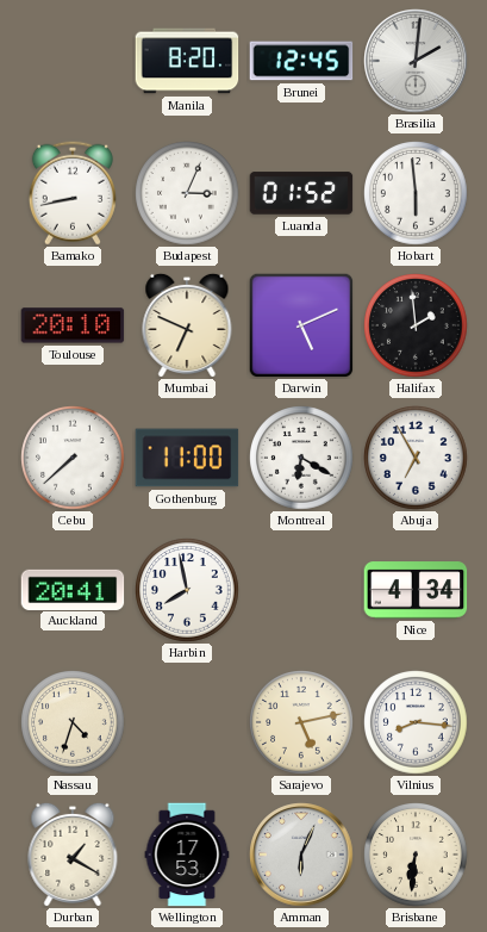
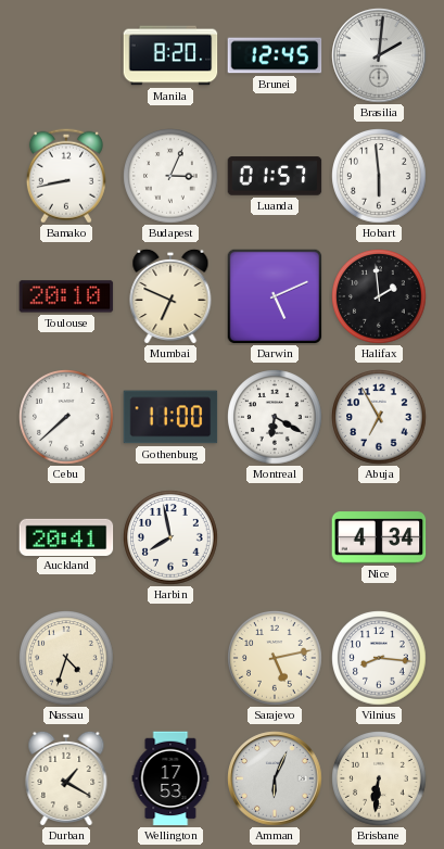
Luanda: 01:52 -> 01:57
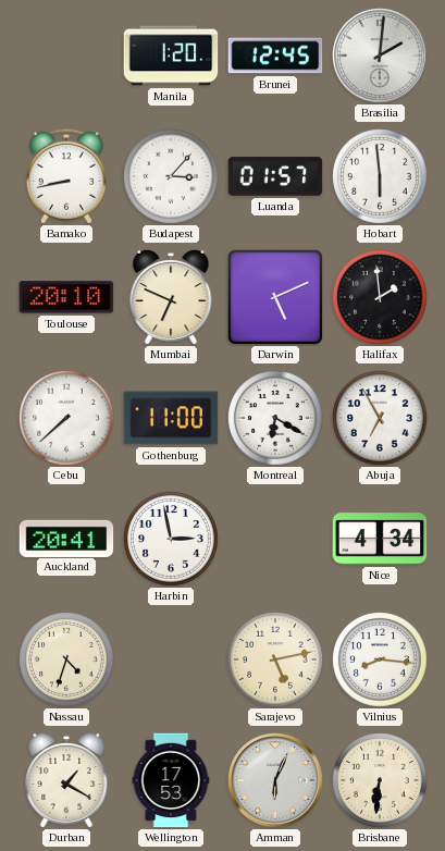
Manila: 8:20 -> 1:20
Budapest: 3:04 -> 3:07
Harbin: 7:58 -> 2:58
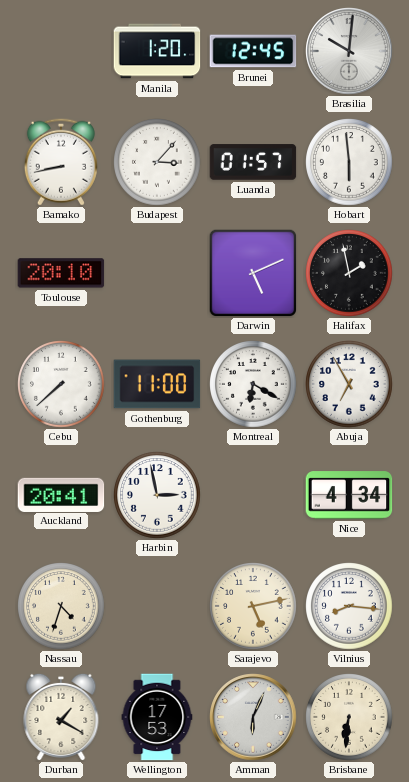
Brasilia: 2:01 -> 10:01
Mumbai: 6:49 -> none
Halifax: 1:59 -> 1:58
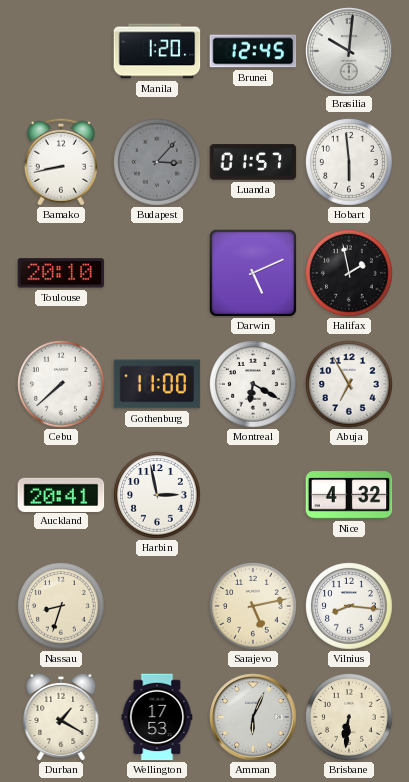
Budapest dial: white -> grey
Nice: 4:34 -> 4:32
Nassau: 4:33 -> 8:33
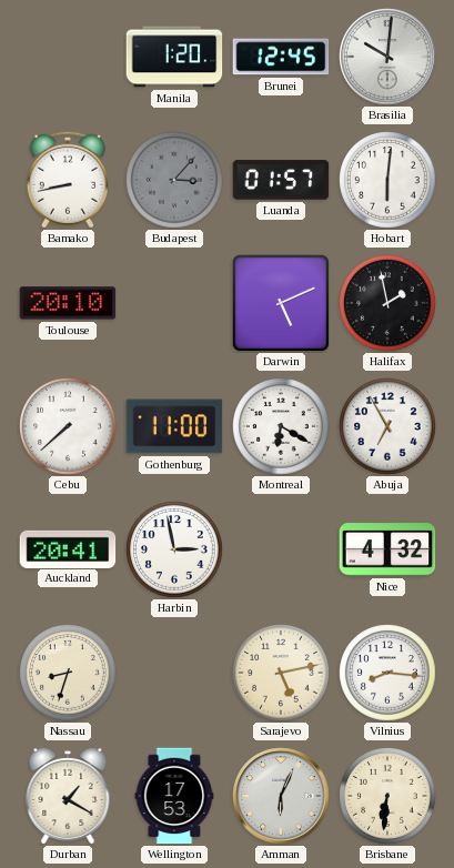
Hobart: 5:59 -> 6:01
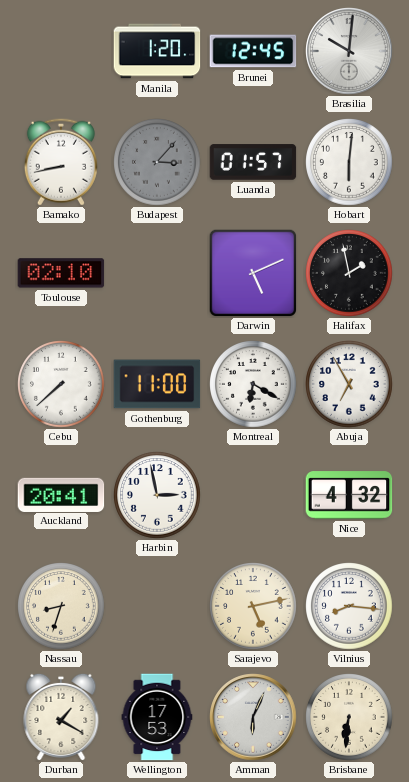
Toulouse: 20:10 -> 02:10
